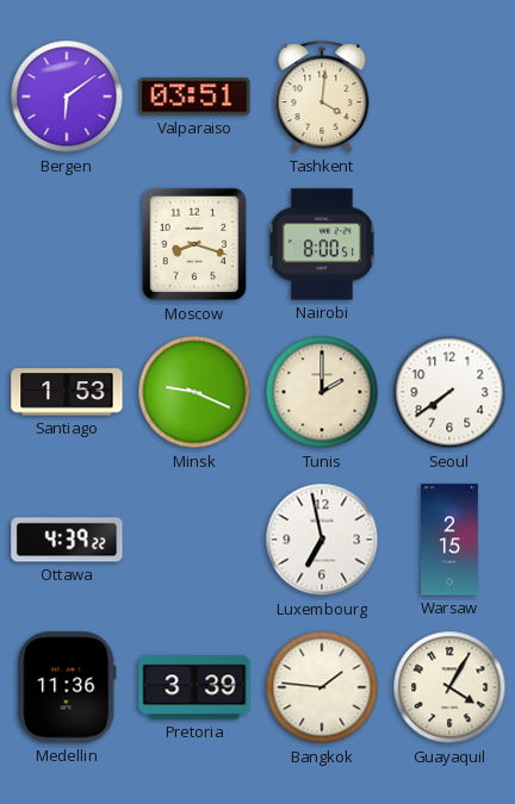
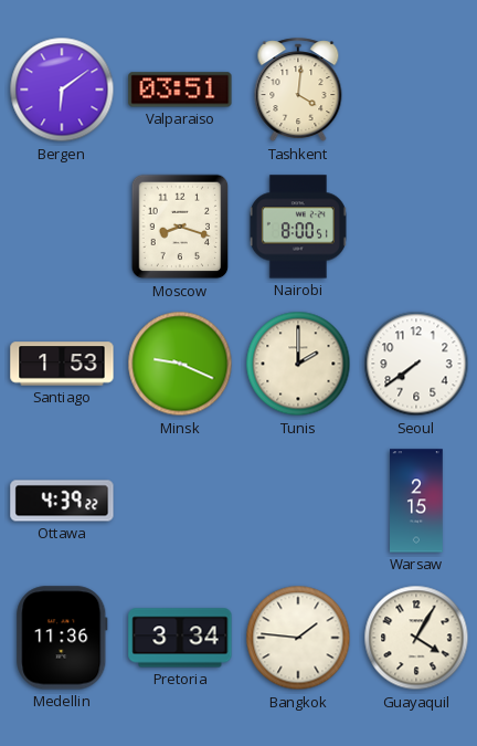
Luxembourg: 6:58 -> none
Pretoria: 3:39 -> 3:34
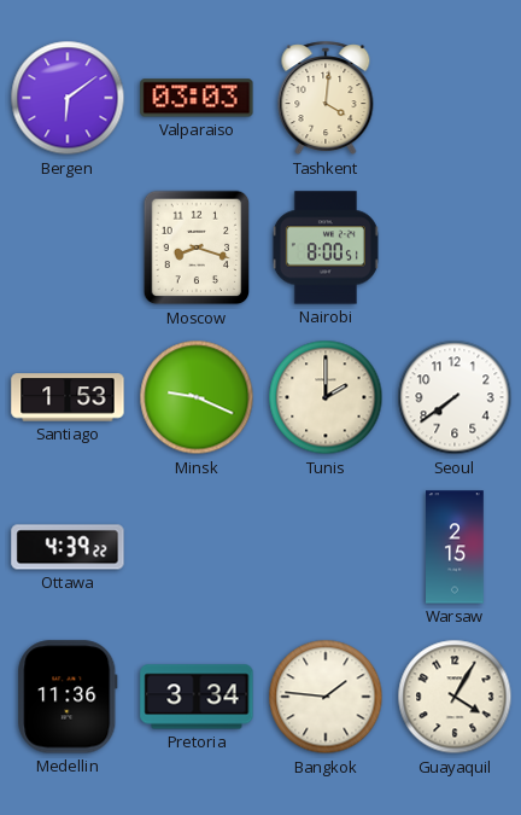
Valparaiso: 03:51 -> 03:03
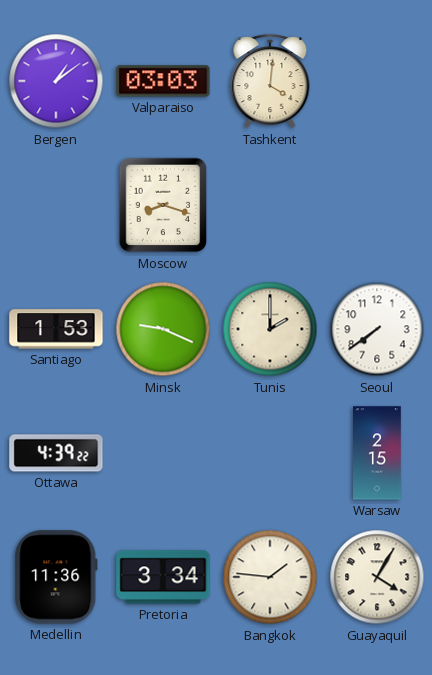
Bergen: 6:09 -> 1:09
Nairobi: 8:00 -> none
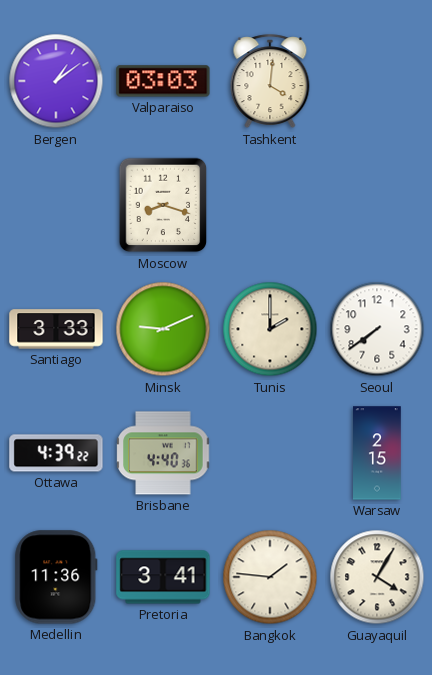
Santiago: 1:53 -> 3:33
Minsk: 9:19 -> 9:11
Brisbane: none -> 4:40
Pretoria: 3:34 -> 3:41
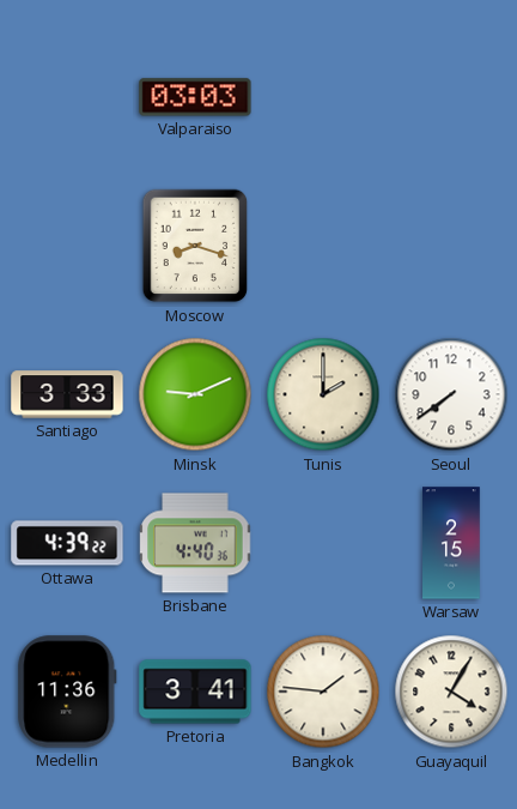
Bergen: 1:09 -> none
Tashkent: 4:01 -> none
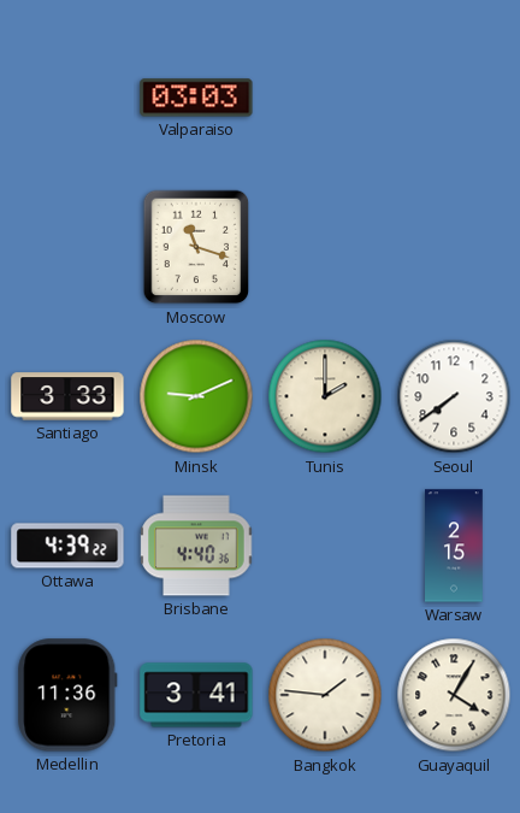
Moscow: 8:18 -> 11:18
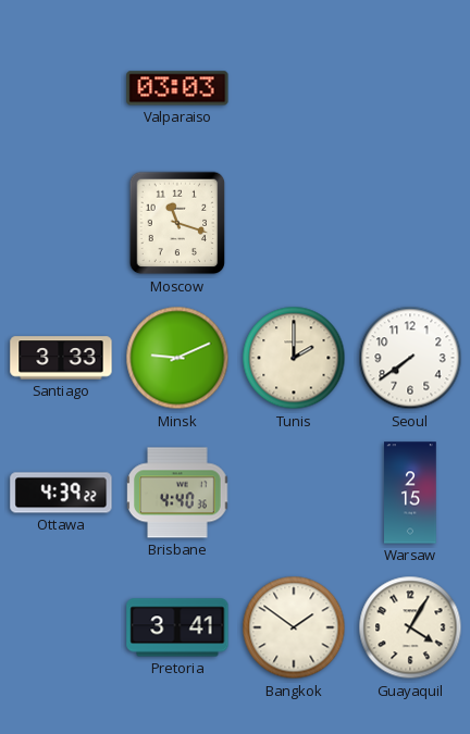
Medellin: 11:36 -> none
Bangkok: 1:46 -> 1:51
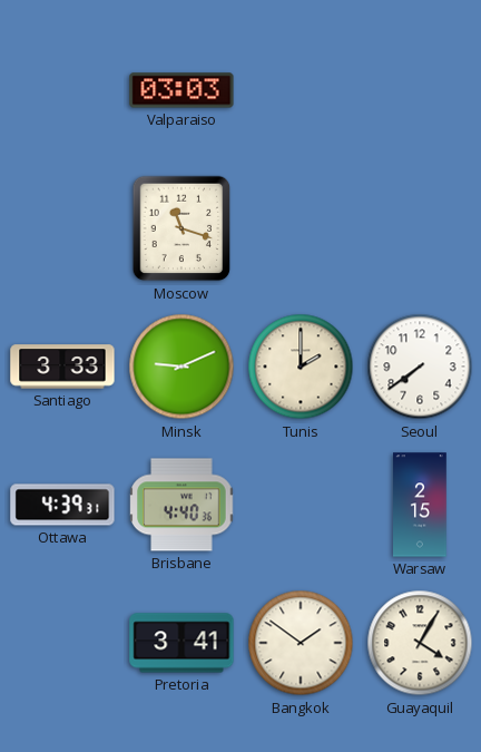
Ottawa: 4:39:22 -> 4:39:31
